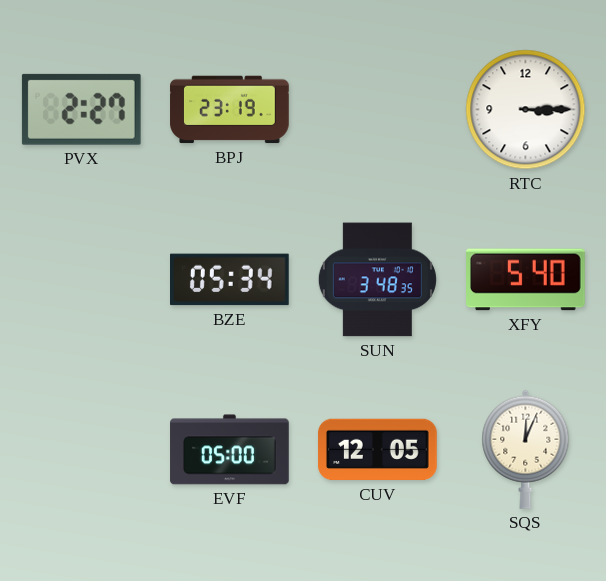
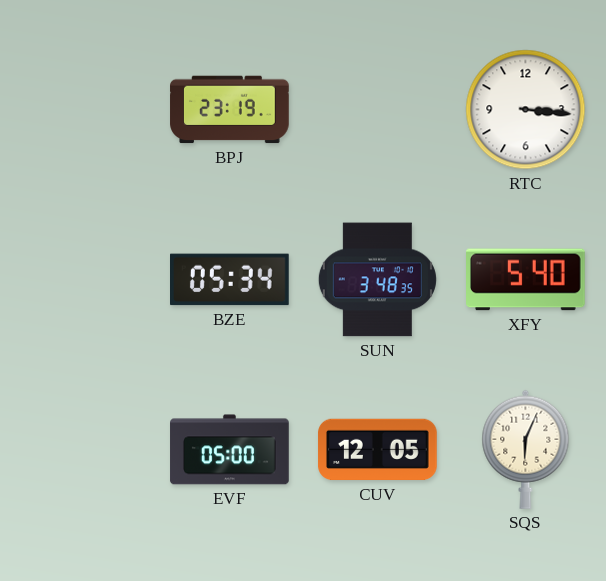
PVX: 2:27 -> none
RTC: 3:15 -> 3:16
SQS: 12:04 -> 6:04
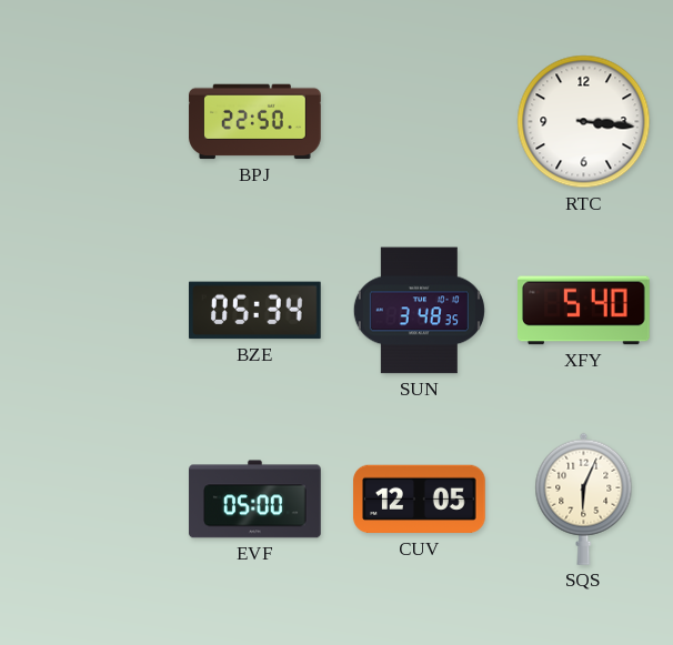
BPJ: 23:19 -> 22:50
